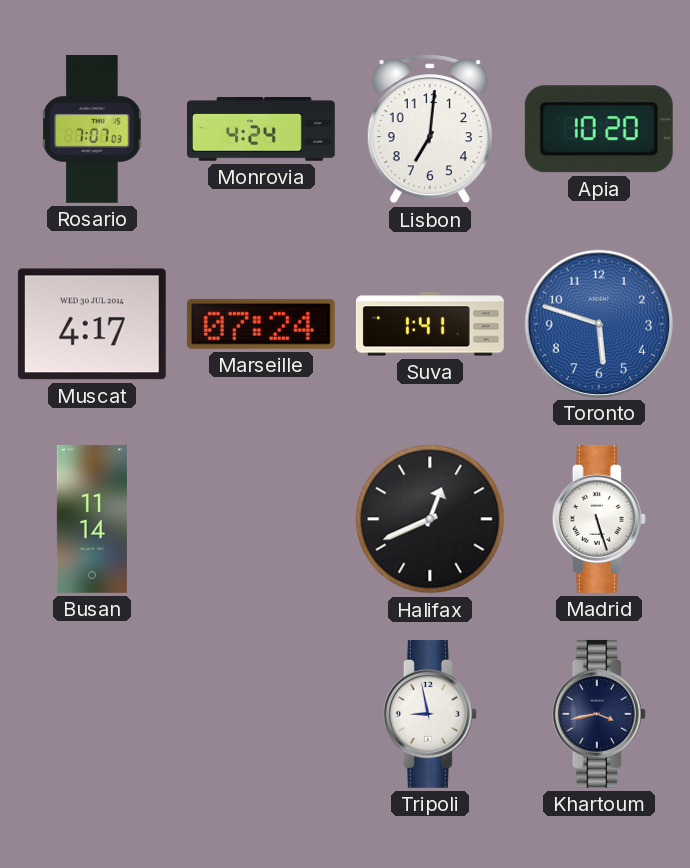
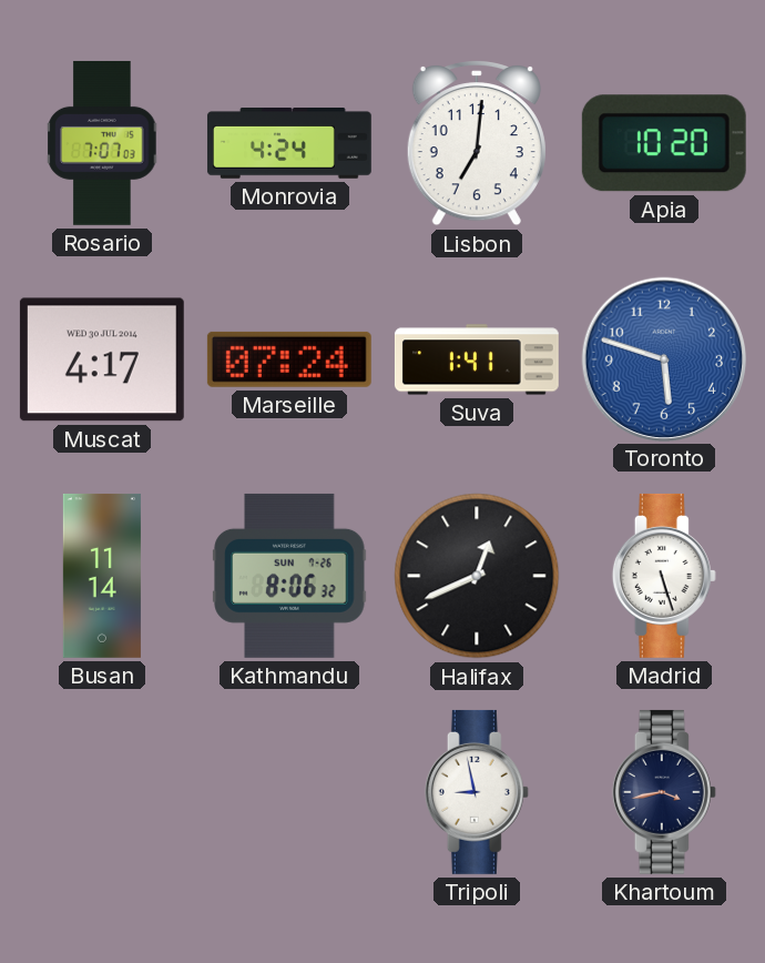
Kathmandu: none -> 8:06
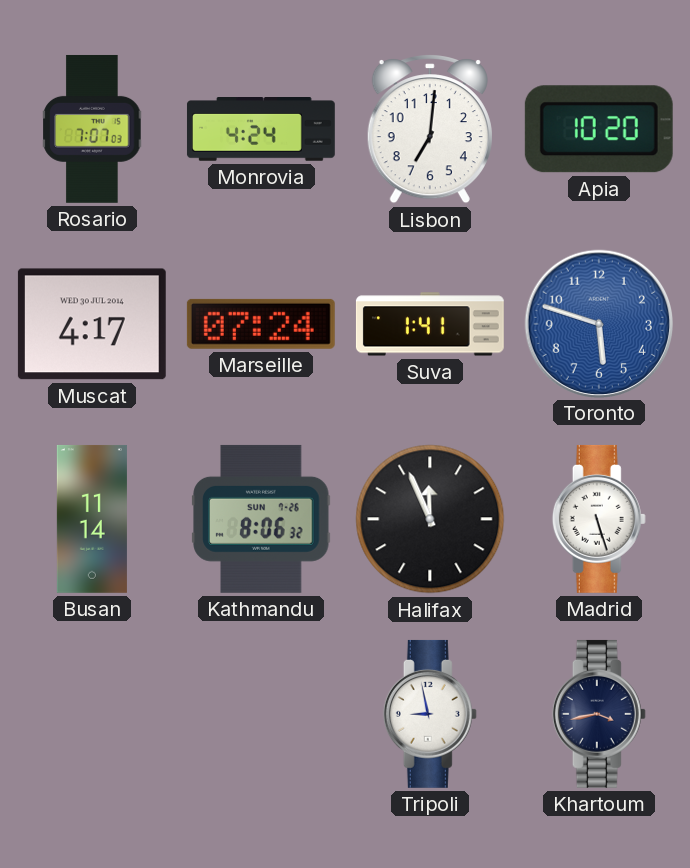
Halifax: 12:41 -> 11:56
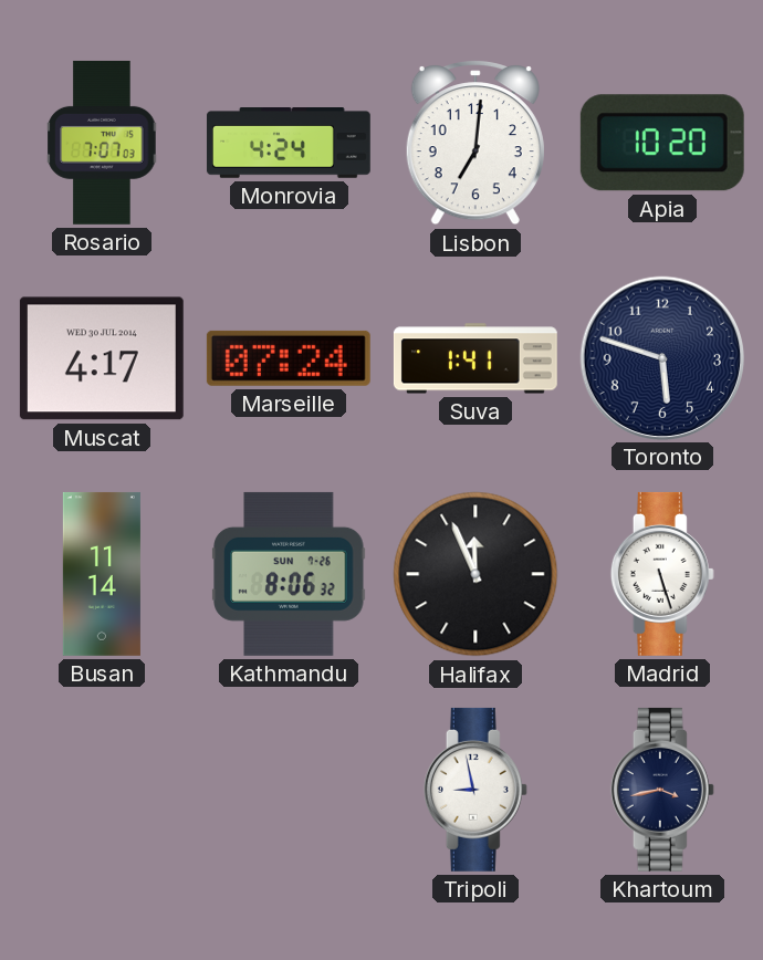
Toronto dial: blue -> navy
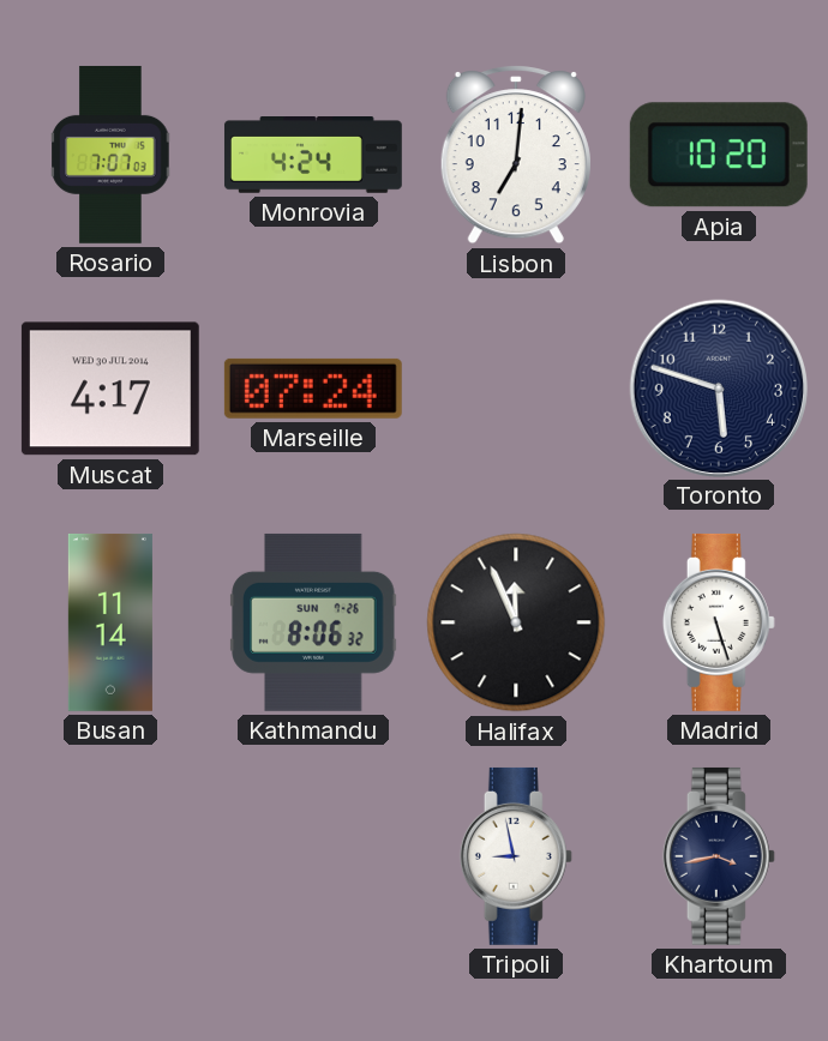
Suva: 1:41 -> none
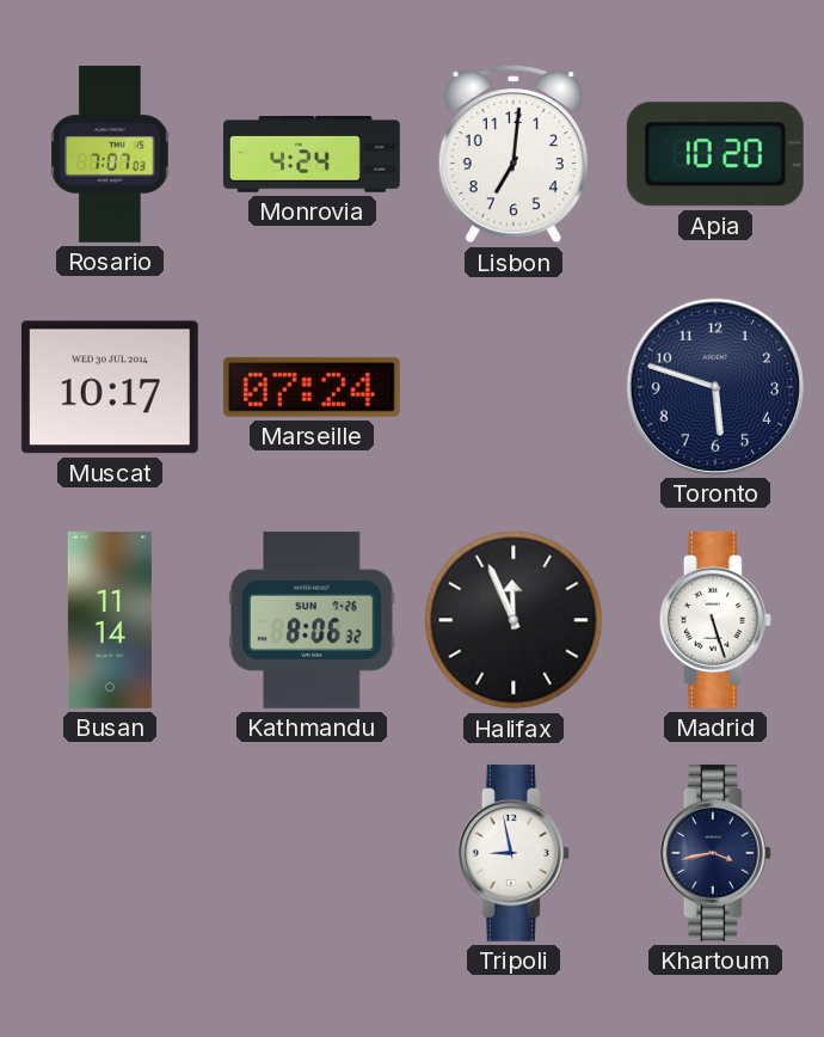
Muscat: 4:17 -> 10:17
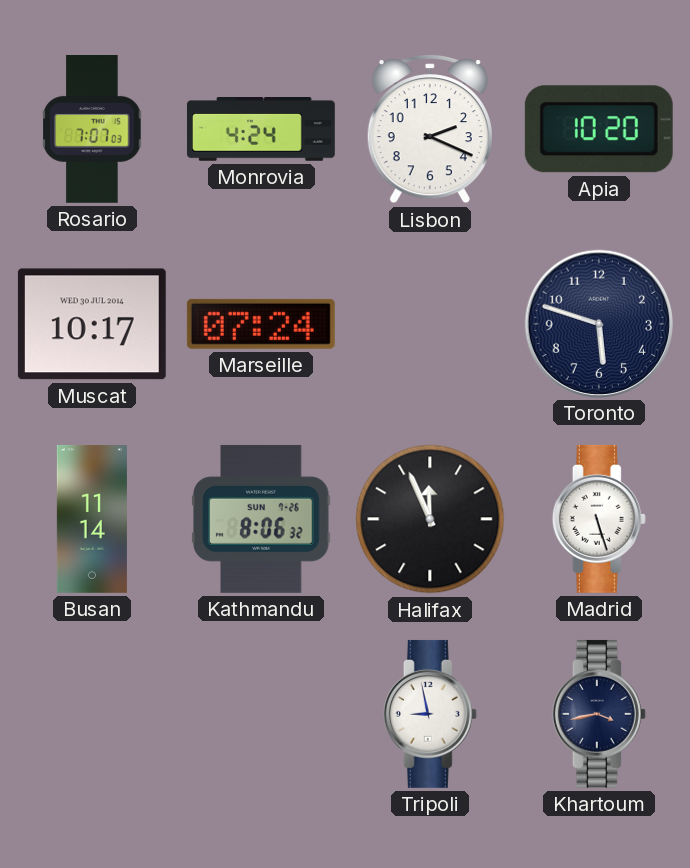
Lisbon: 7:01 -> 2:19
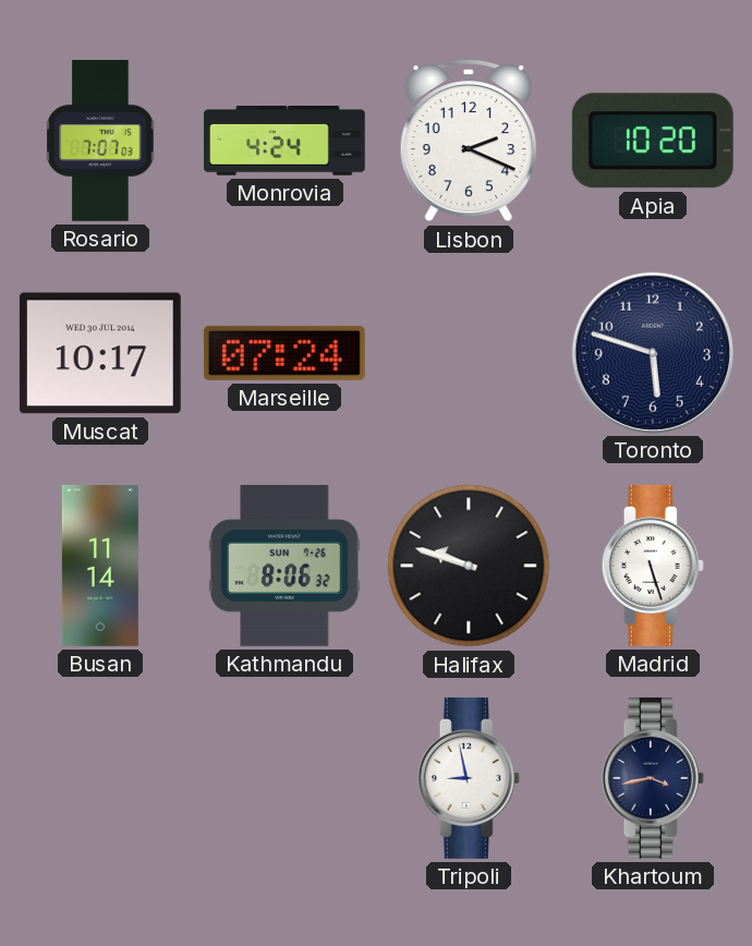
Halifax: 11:56 -> 9:48
